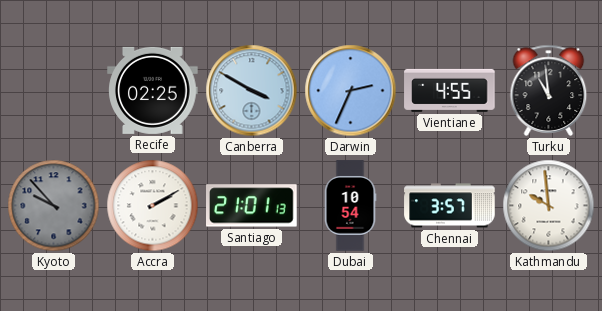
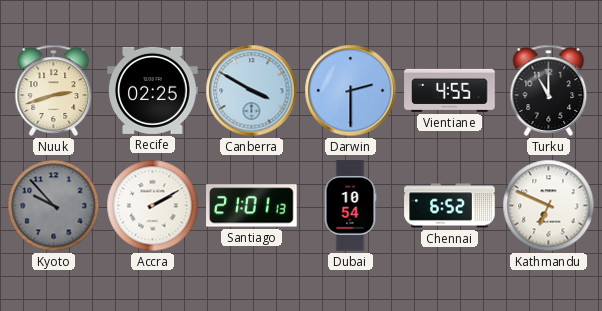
Nuuk: none -> 2:42
Darwin: 2:34 -> 2:30
Turku: 10:59 -> 11:00
Chennai: 3:57 -> 6:52
Kathmandu: 9:59 -> 6:49
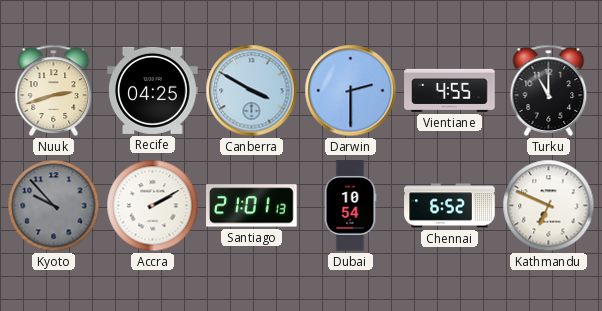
Recife: 02:25 -> 04:25
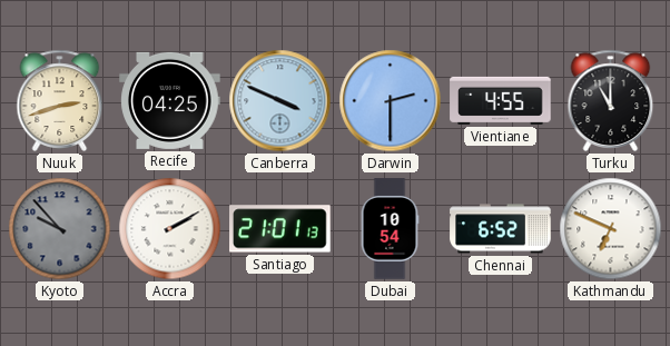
Canberra: 3:50 -> 3:49
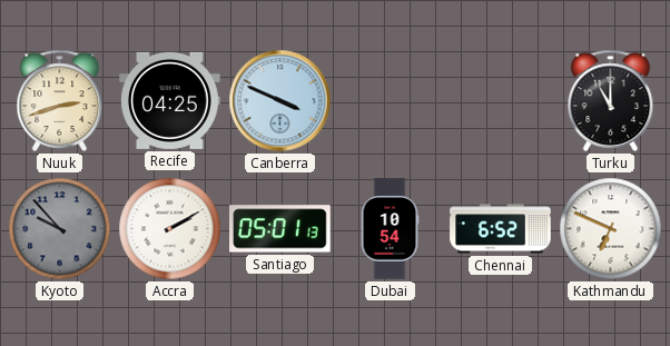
Darwin: 2:30 -> none
Vientiane: 4:55 -> none
Santiago: 21:01 -> 05:01
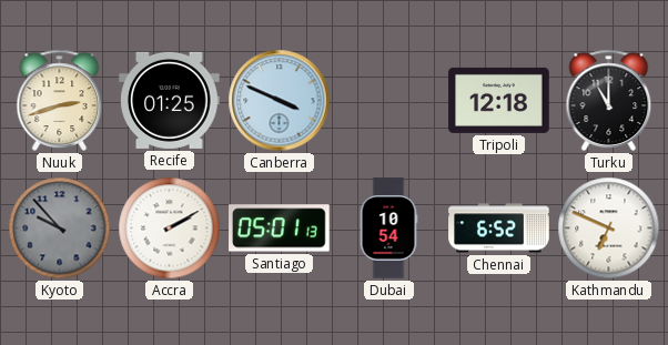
Recife: 04:25 -> 01:25
Tripoli: none -> 12:18
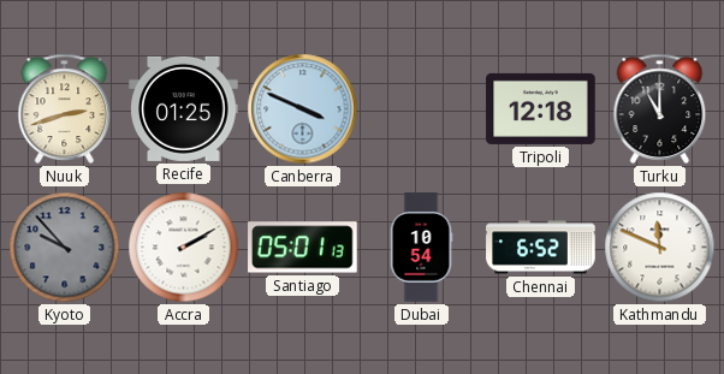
Kathmandu: 6:49 -> 11:49
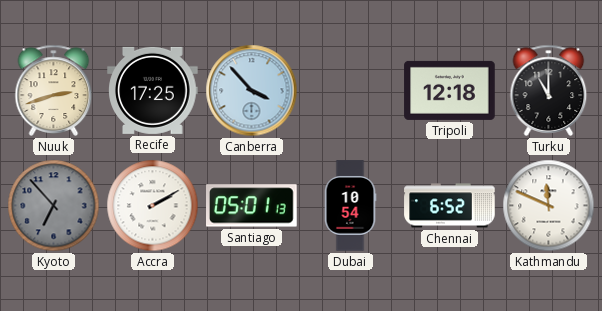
Recife: 01:25 -> 17:25
Canberra: 3:49 -> 3:53
Kyoto: 9:53 -> 6:53
